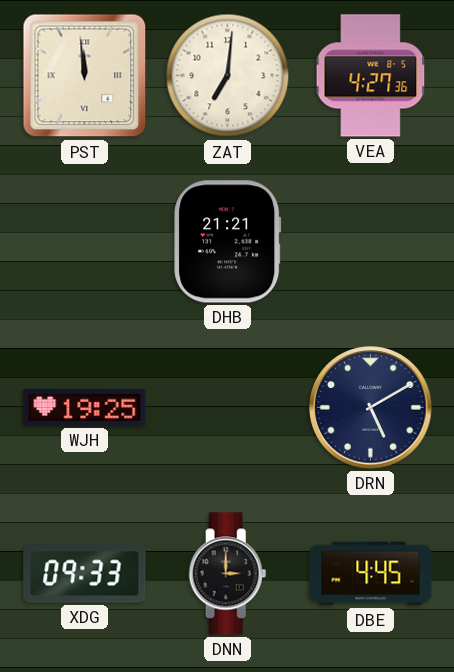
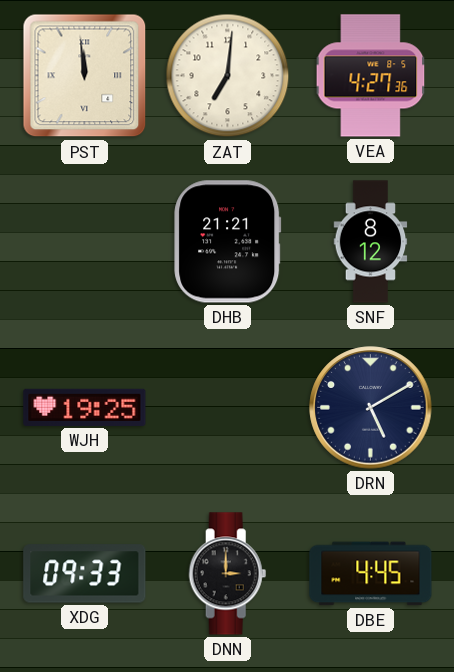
SNF: none -> 8:12
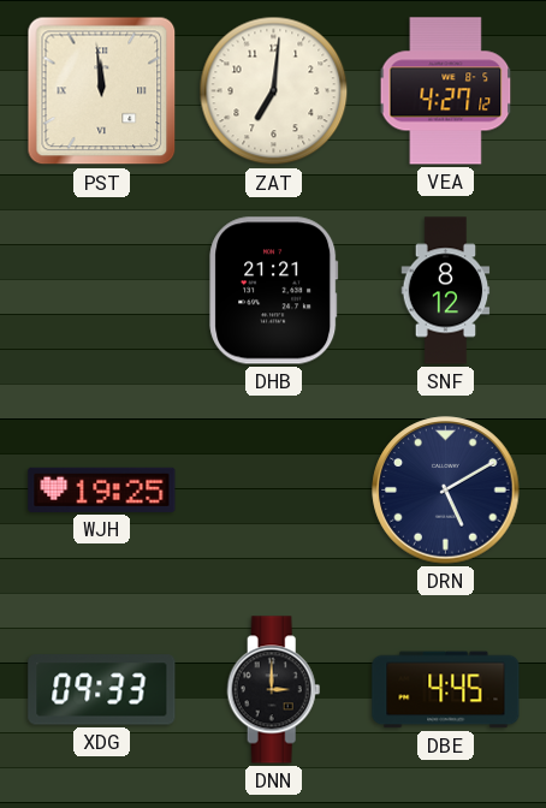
VEA: 4:27:36 -> 4:27:12
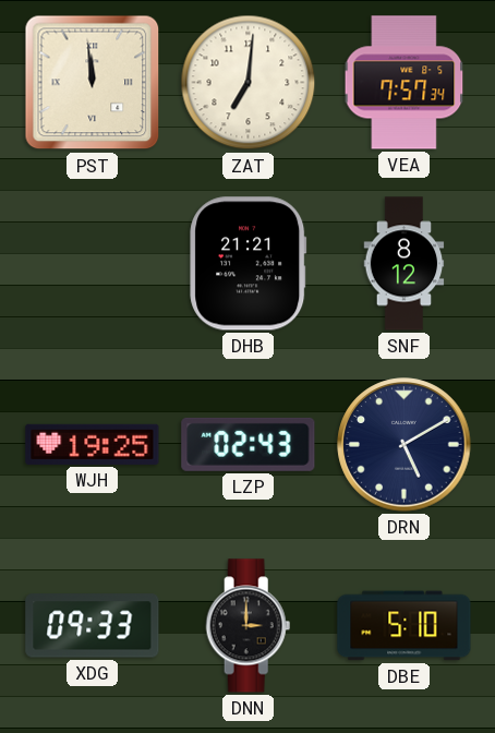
VEA: 4:27 -> 7:57
LZP: none -> 02:43
DBE: 4:45 -> 5:10
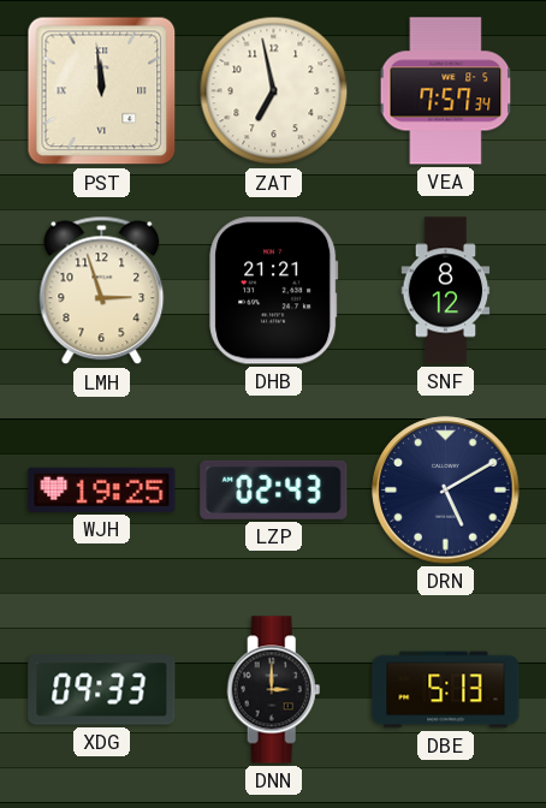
ZAT: 7:01 -> 6:58
LMH: none -> 2:57
DBE: 5:10 -> 5:13
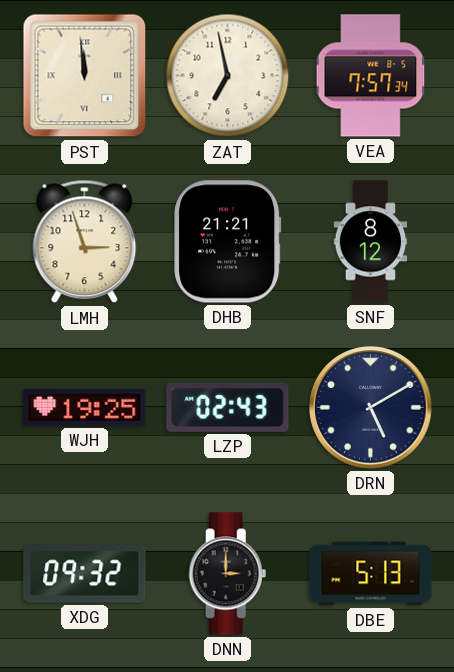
XDG: 09:33 -> 09:32
